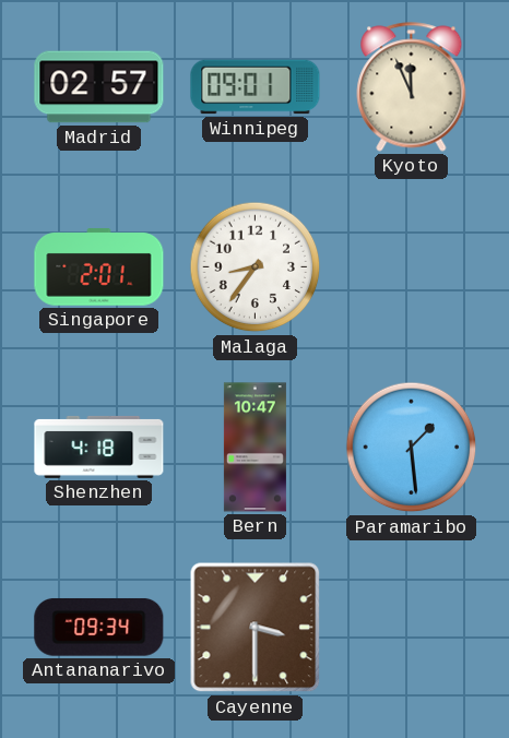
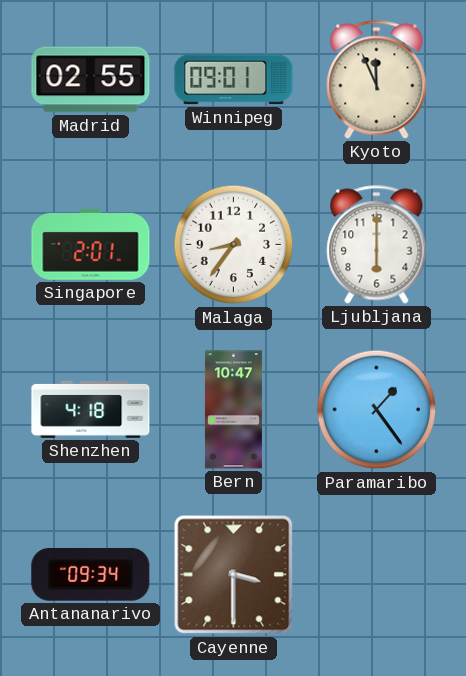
Madrid: 02:57 -> 02:55
Ljubljana: none -> 6:00
Paramaribo: 1:29 -> 1:24
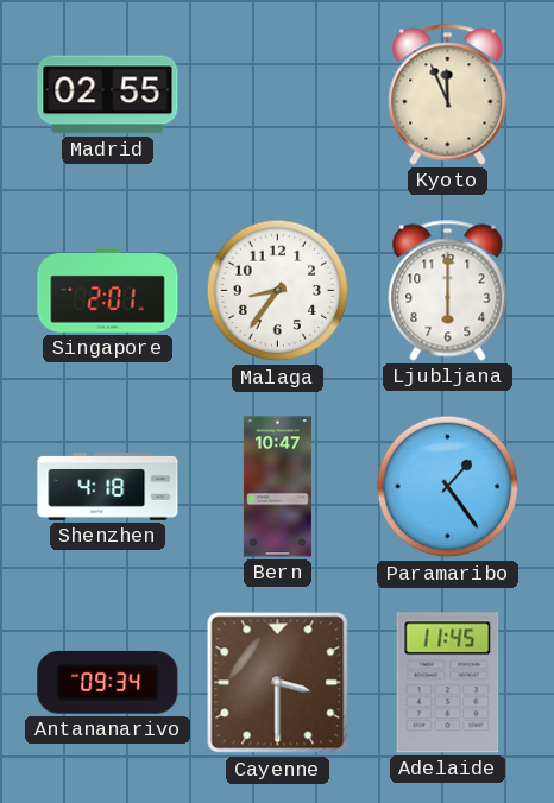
Winnipeg: 09:01 -> none
Adelaide: none -> 11:45
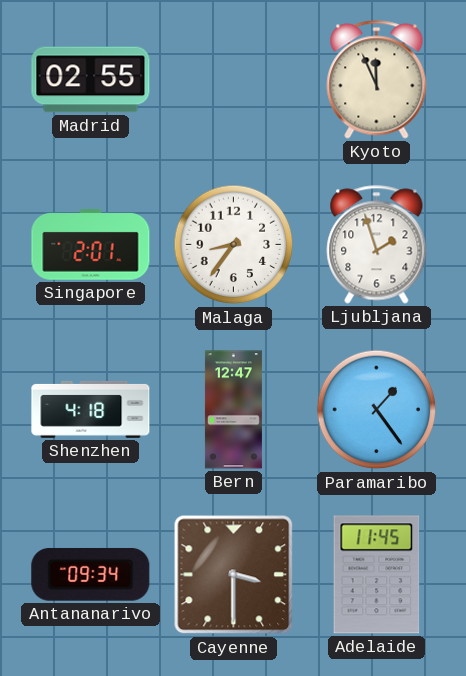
Ljubljana: 6:00 -> 1:57
Bern: 10:47 -> 12:47
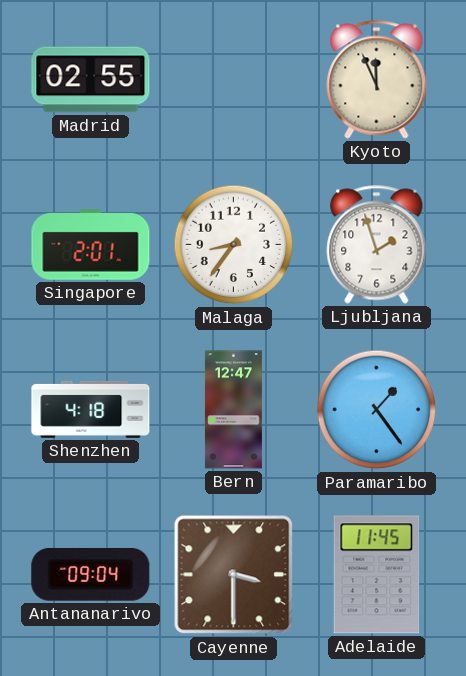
Antananarivo: 09:34 -> 09:04
